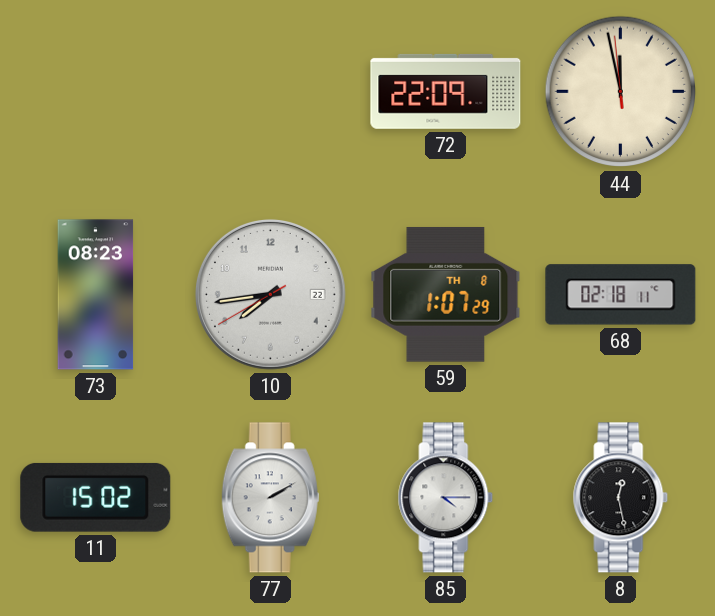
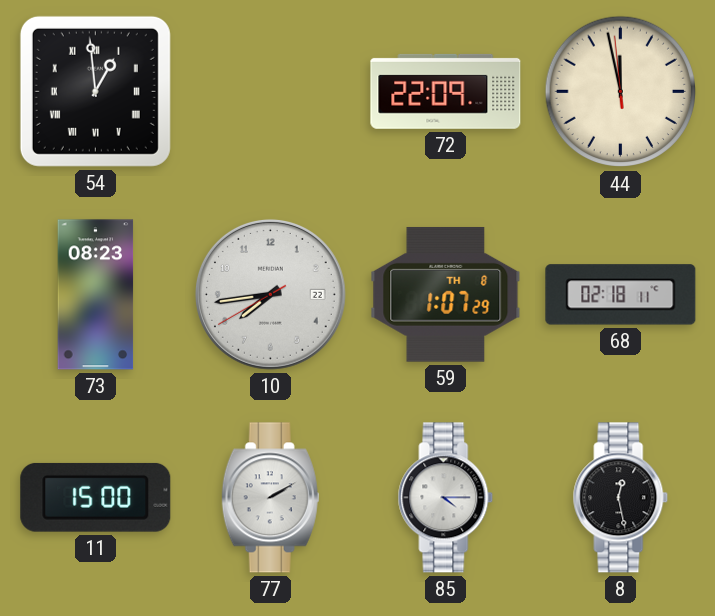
54: none -> 12:59
11: 15:02 -> 15:00
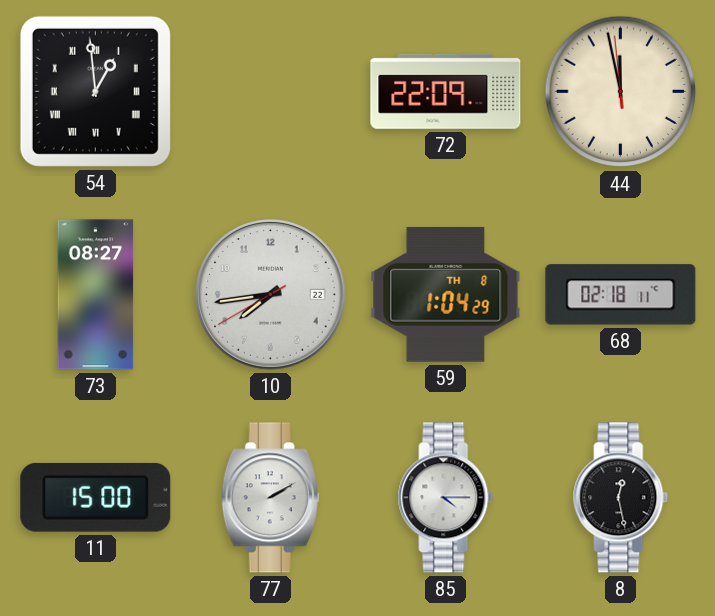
73: 08:23 -> 08:27
59: 1:07 -> 1:04
